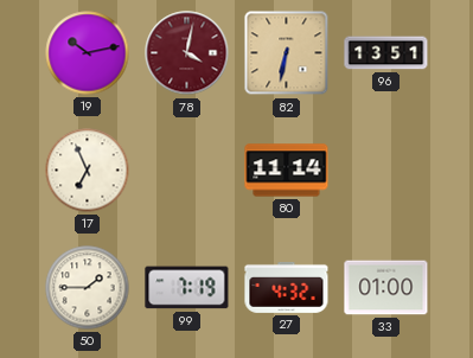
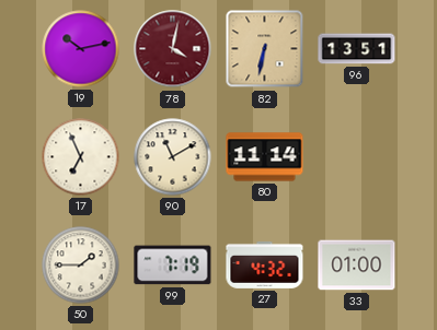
90: none -> 11:10
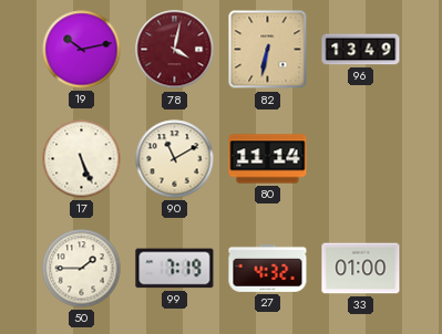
96: 13:51 -> 13:49
17: 6:56 -> 5:26
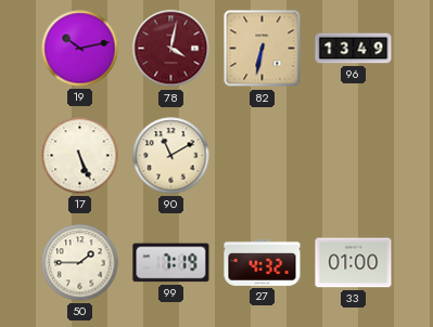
80: 11:14 -> none
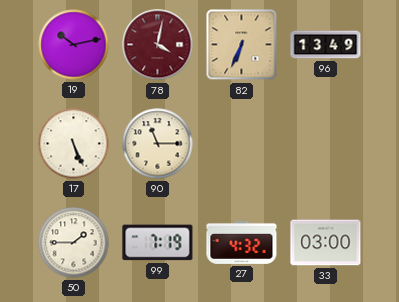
82: 6:32 -> 6:34
90: 11:10 -> 11:15
33: 01:00 -> 03:00
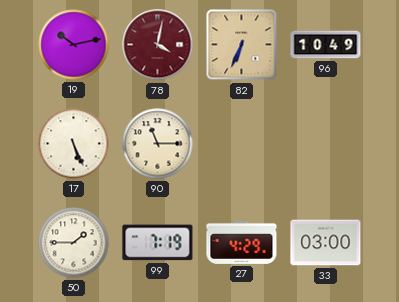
96: 13:49 -> 10:49
27: 4:32 -> 4:29
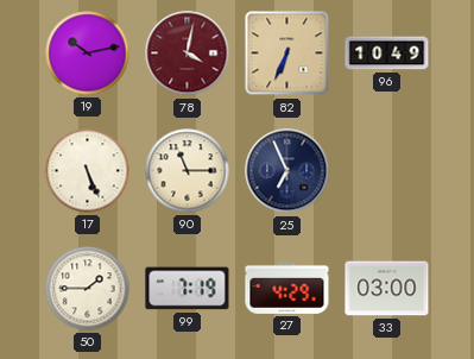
25: none -> 6:56
